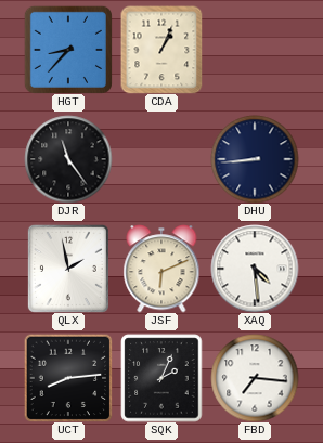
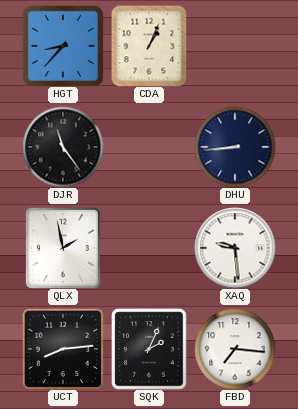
JSF: 6:11 -> none
XAQ: 4:29 -> 9:29
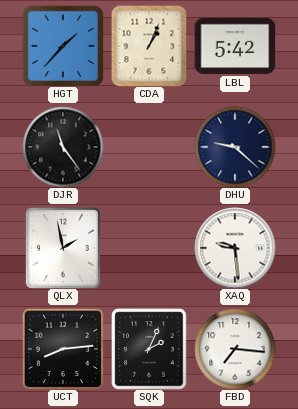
HGT: 8:37 -> 1:37
LBL: none -> 5:42
DHU: 8:44 -> 9:22
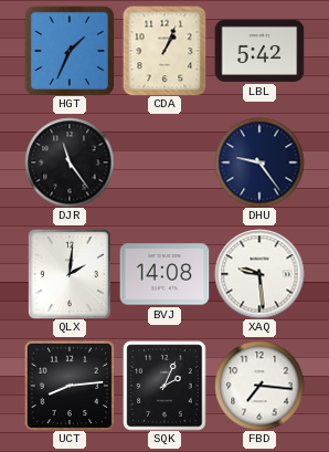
HGT: 1:37 -> 1:34
DHU: 9:22 -> 9:24
QLX: 1:58 -> 2:01
BVJ: none -> 14:08
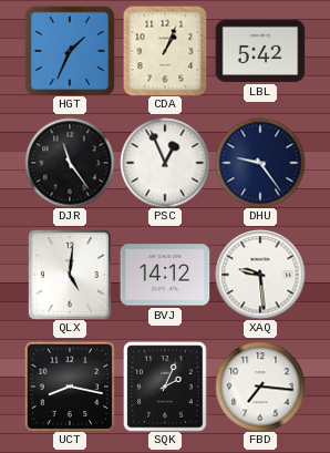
PSC: none -> 12:56
QLX: 2:01 -> 5:01
BVJ: 14:08 -> 14:12
UCT: 8:14 -> 8:17
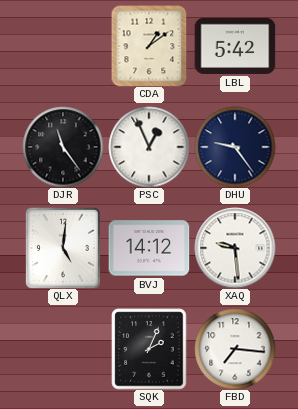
HGT: 1:34 -> none
CDA: 1:04 -> 1:09
UCT: 8:17 -> none
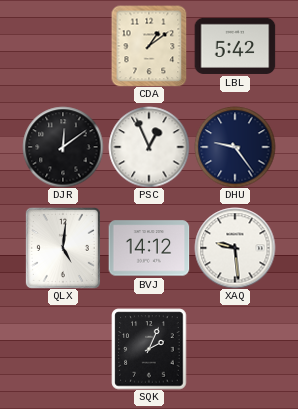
DJR: 11:24 -> 12:09
FBD: 7:16 -> none
